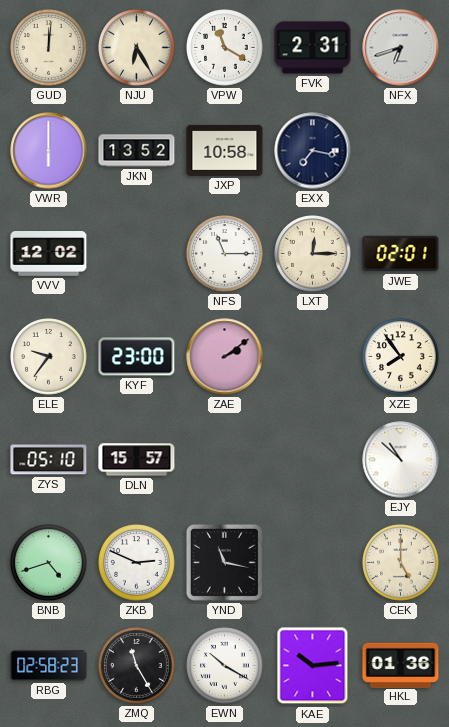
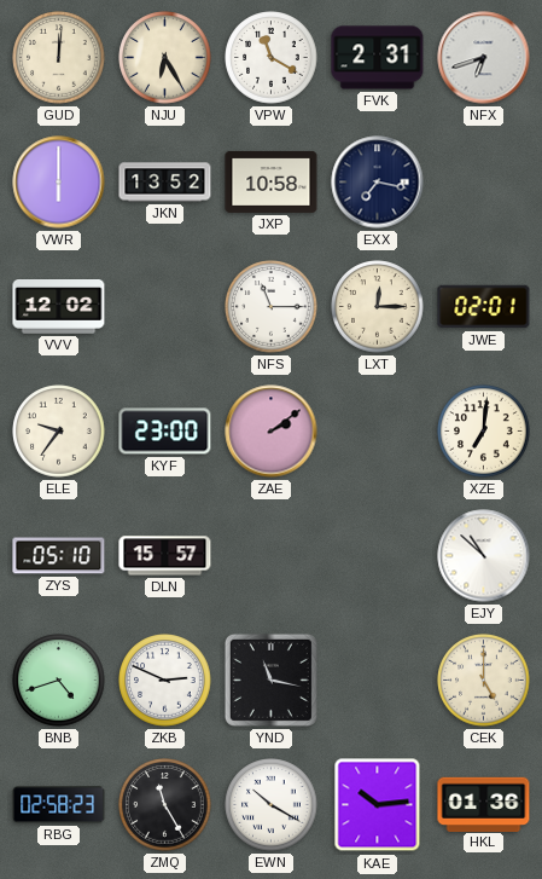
XZE: 7:54 -> 7:01
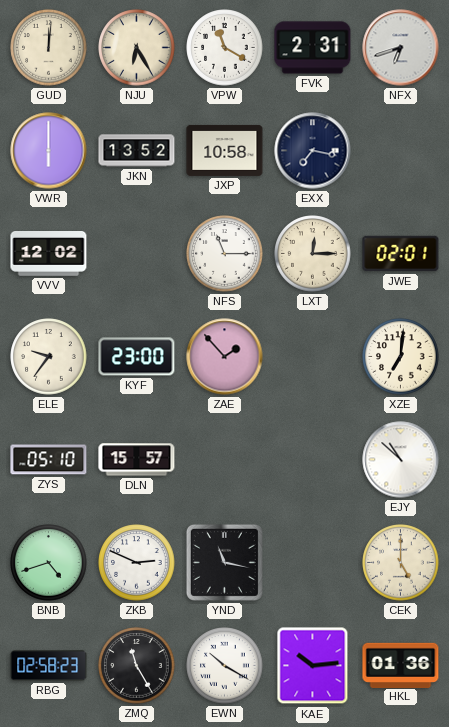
ZAE: 2:09 -> 1:53
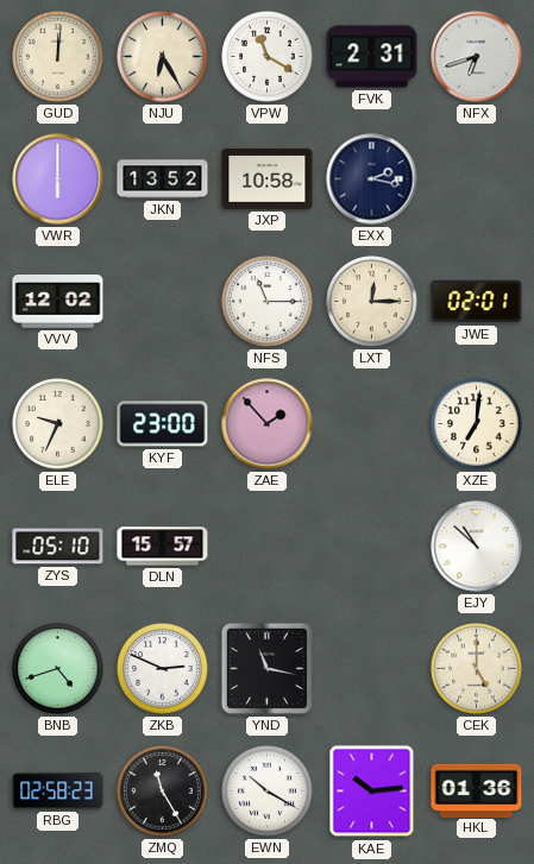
EXX: 7:17 -> 2:17
ELE: 9:36 -> 9:34
